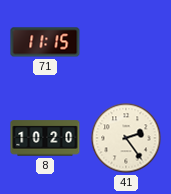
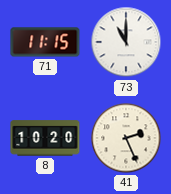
73: none -> 11:00
41: 2:24 -> 2:26
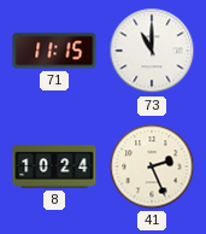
8: 10:20 -> 10:24
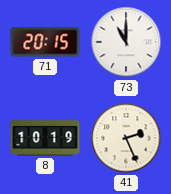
71: 11:15 -> 20:15
8: 10:24 -> 10:19
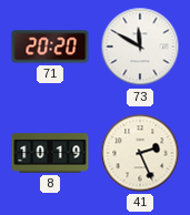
71: 20:15 -> 20:20
73: 11:00 -> 11:50
